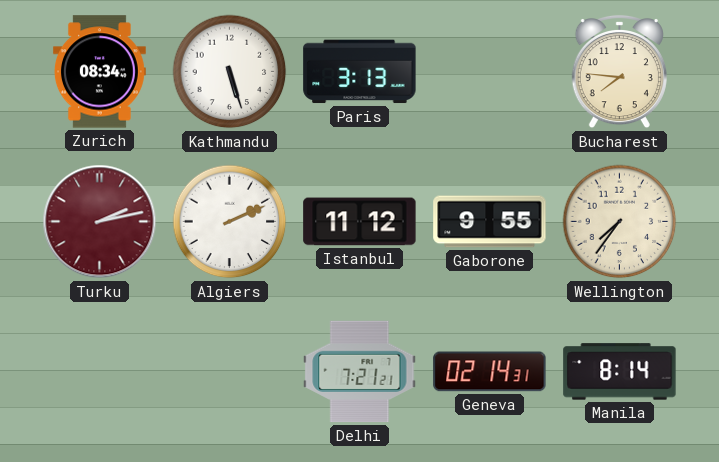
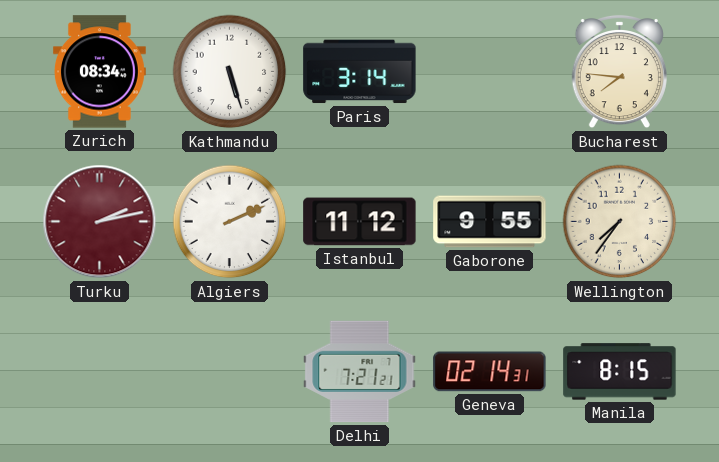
Paris: 3:13 -> 3:14
Manila: 8:14 -> 8:15
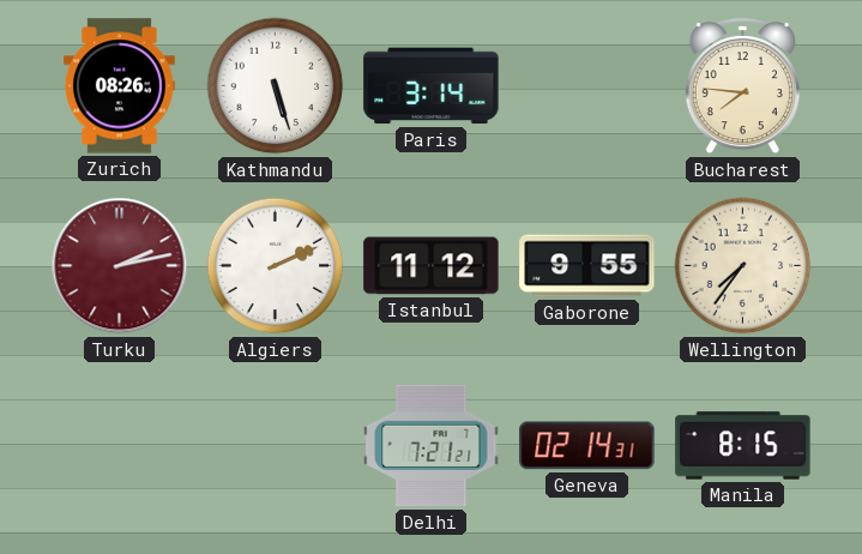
Zurich: 08:34 -> 08:26
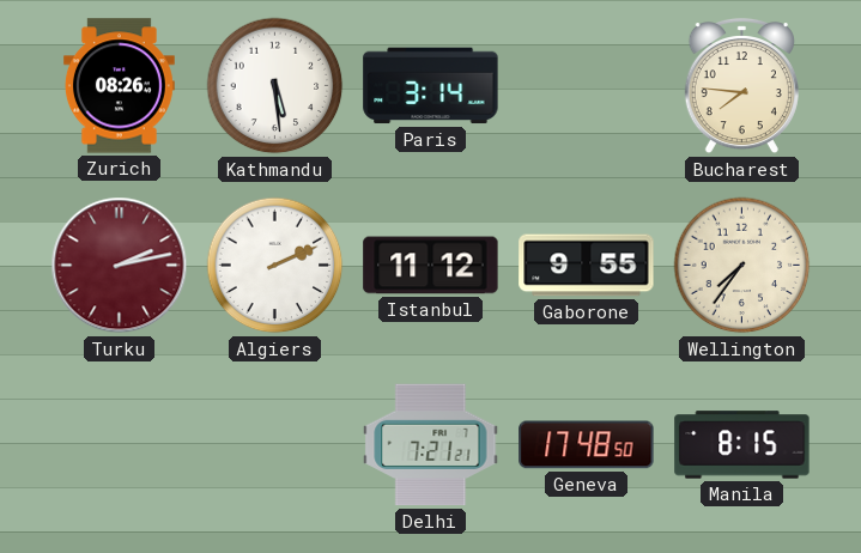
Kathmandu: 5:27 -> 5:29
Geneva: 02:14 -> 17:48
